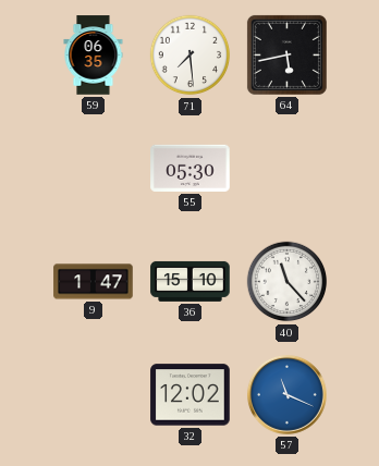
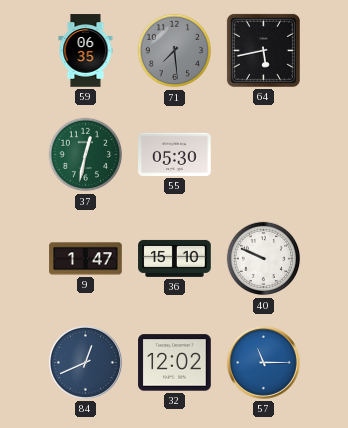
71 dial: white -> grey
37: none -> 12:32
40: 11:23 -> 9:49
84: none -> 12:41
57: 11:19 -> 11:15
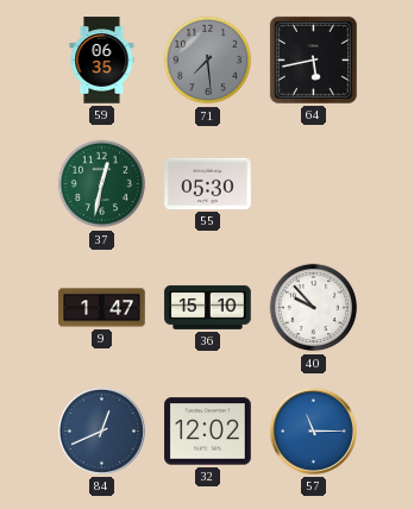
40: 9:49 -> 9:53
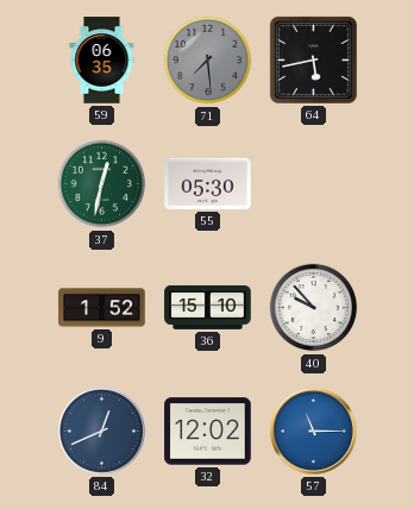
9: 1:47 -> 1:52
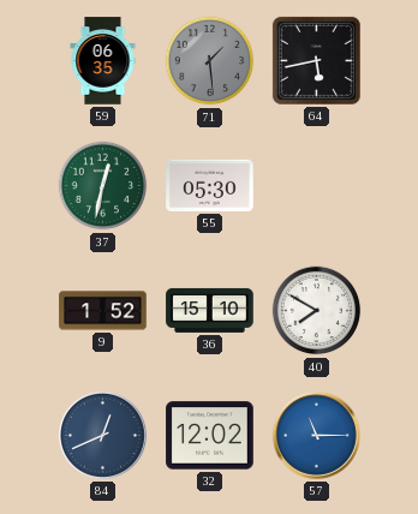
71: 7:29 -> 1:29
40: 9:53 -> 7:50
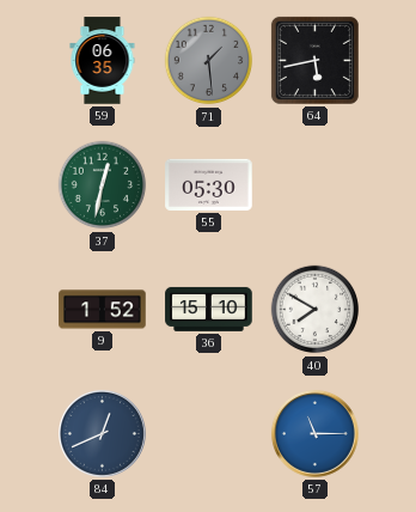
32: 12:02 -> none
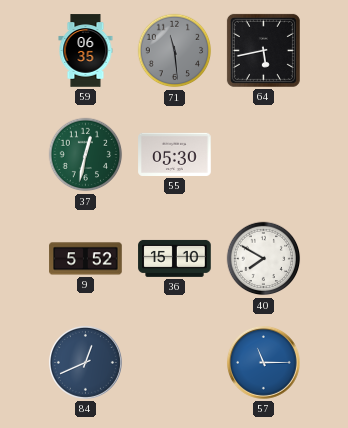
71: 1:29 -> 11:29
9: 1:52 -> 5:52
